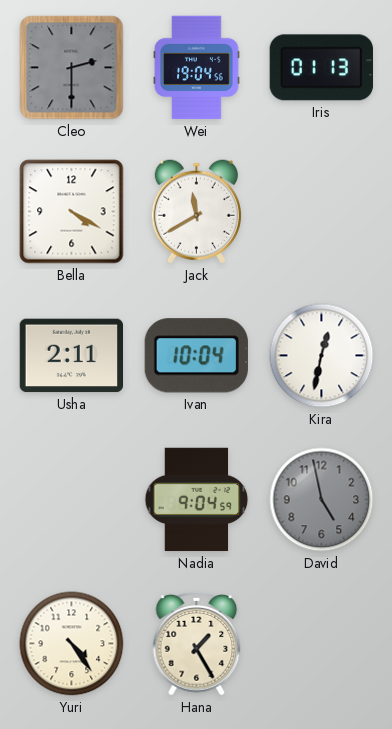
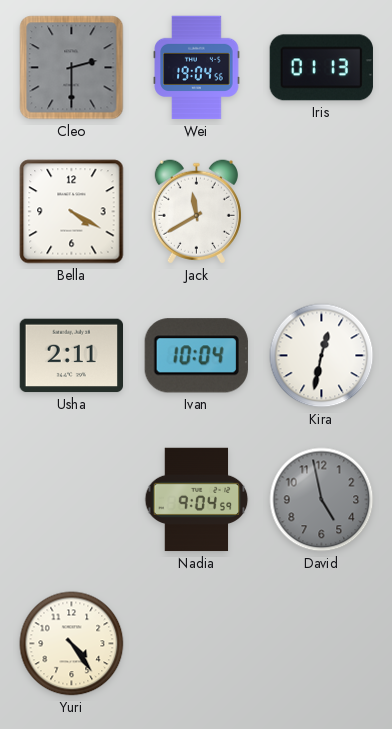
Hana: 1:25 -> none
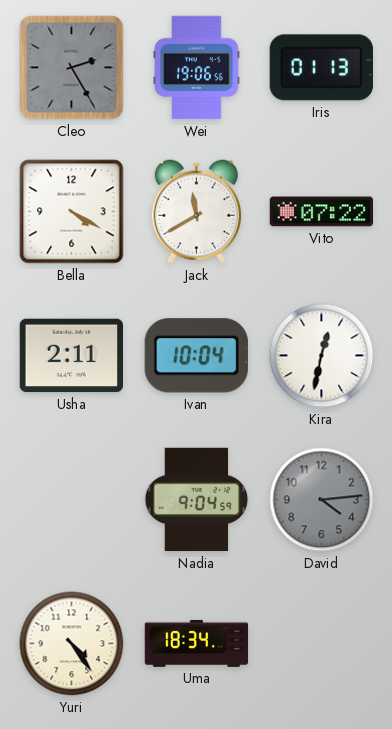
Cleo: 2:30 -> 2:25
Wei: 19:04 -> 19:06
Vito: none -> 07:22
David: 4:58 -> 4:14
Uma: none -> 18:34
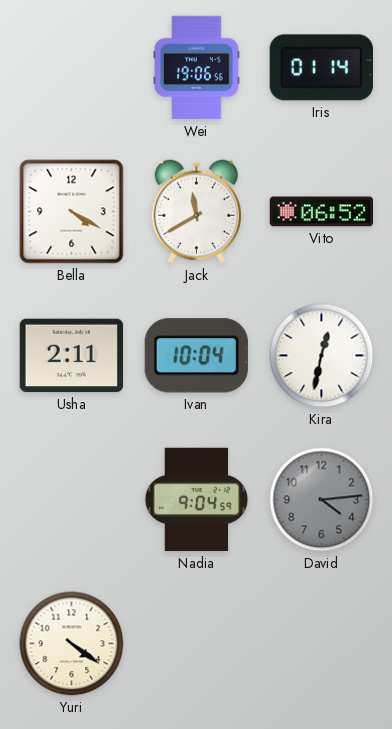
Cleo: 2:25 -> none
Iris: 01:13 -> 01:14
Vito: 07:22 -> 06:52
Yuri: 4:24 -> 4:21
Uma: 18:34 -> none
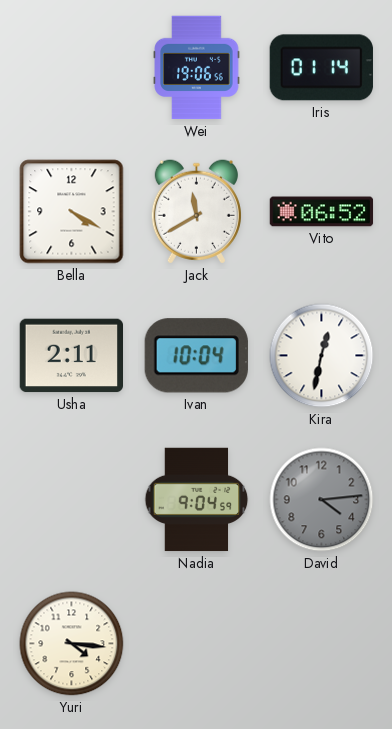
Yuri: 4:21 -> 4:16
